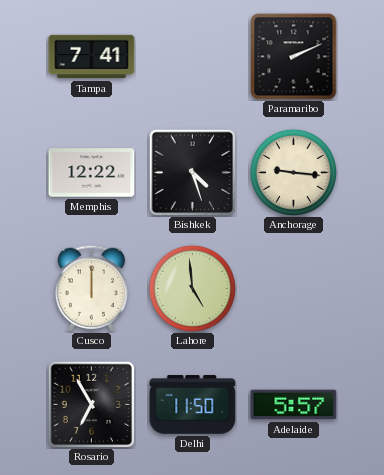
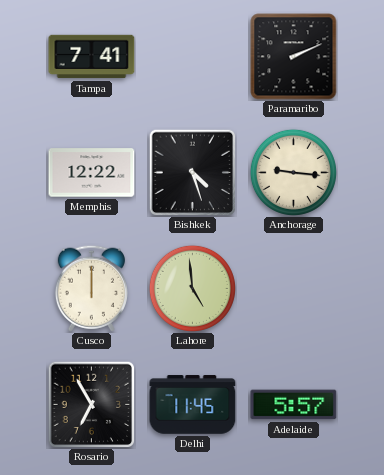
Delhi: 11:50 -> 11:45
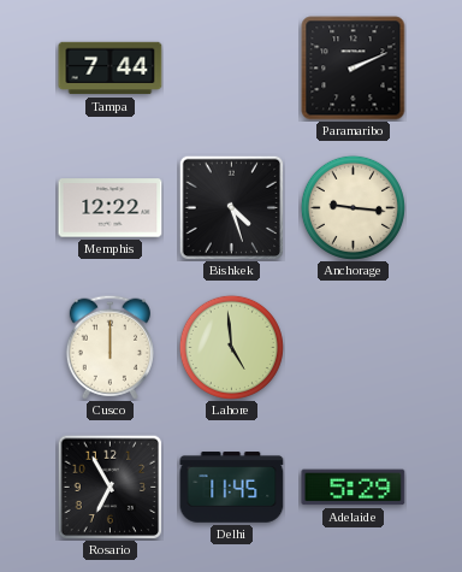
Tampa: 7:41 -> 7:44
Adelaide: 5:57 -> 5:29
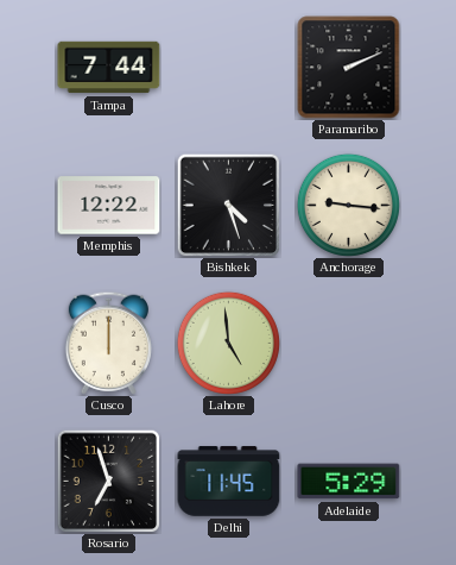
Rosario: 6:55 -> 6:57
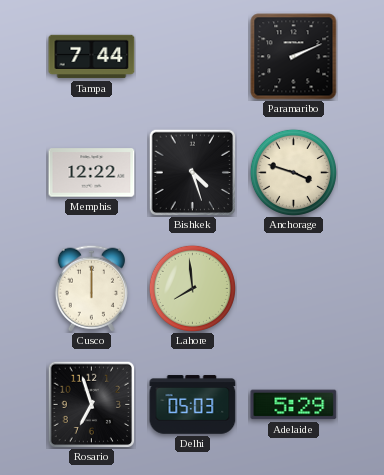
Anchorage: 9:16 -> 3:48
Lahore: 4:59 -> 7:59
Delhi: 11:45 -> 05:03
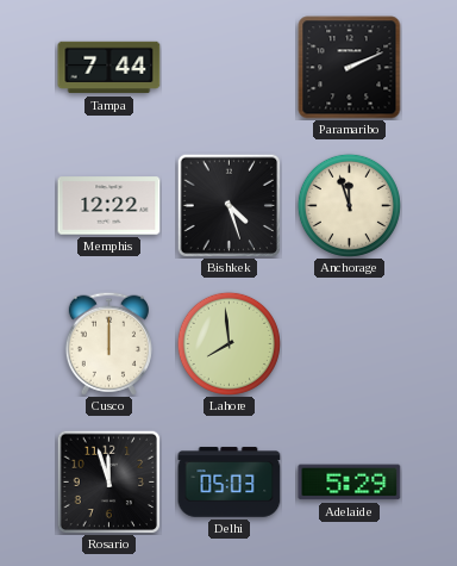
Anchorage: 3:48 -> 11:57
Rosario: 6:57 -> 11:57
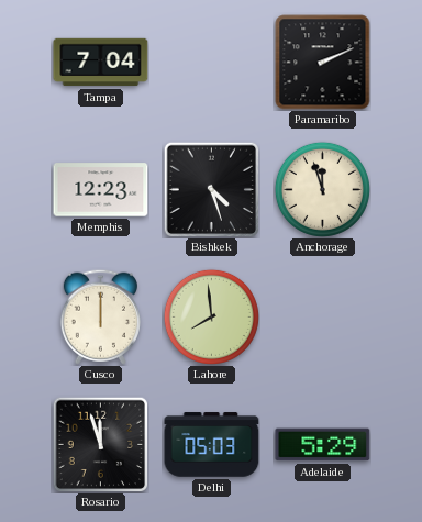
Tampa: 7:44 -> 7:04
Memphis: 12:22 -> 12:23
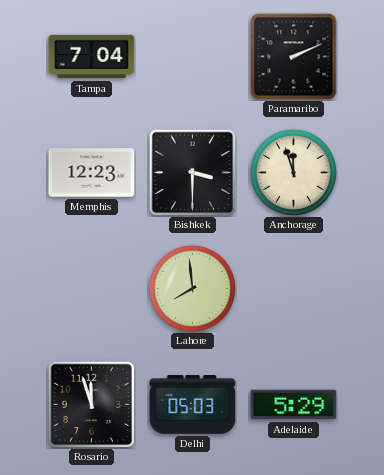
Bishkek: 4:27 -> 3:30
Cusco: 12:00 -> none
